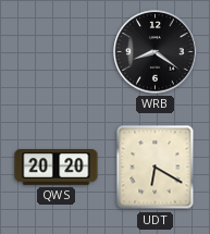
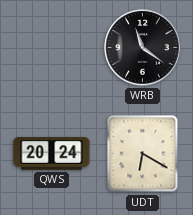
WRB: 8:21 -> 11:21
QWS: 20:20 -> 20:24
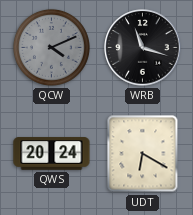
QCW: none -> 4:11
WRB: 11:21 -> 11:18
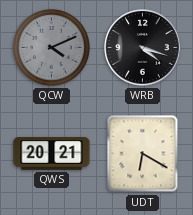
WRB: 11:18 -> 4:18
QWS: 20:24 -> 20:21
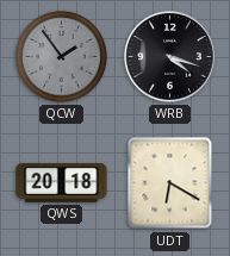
QCW: 4:11 -> 1:54
QWS: 20:21 -> 20:18
